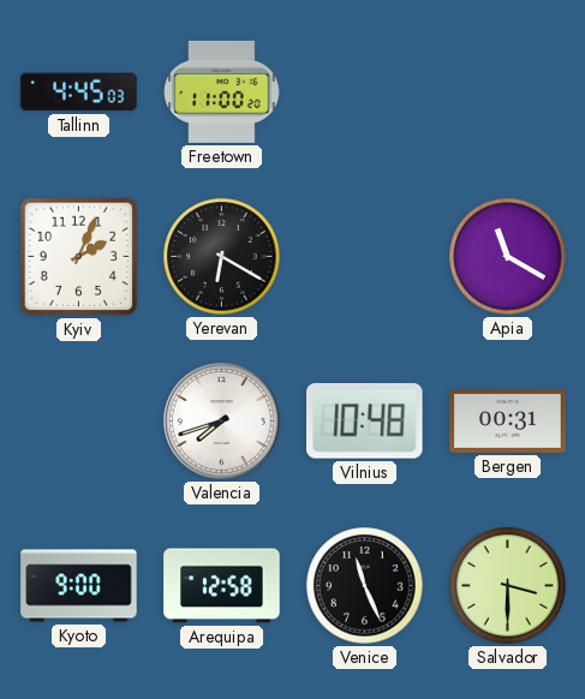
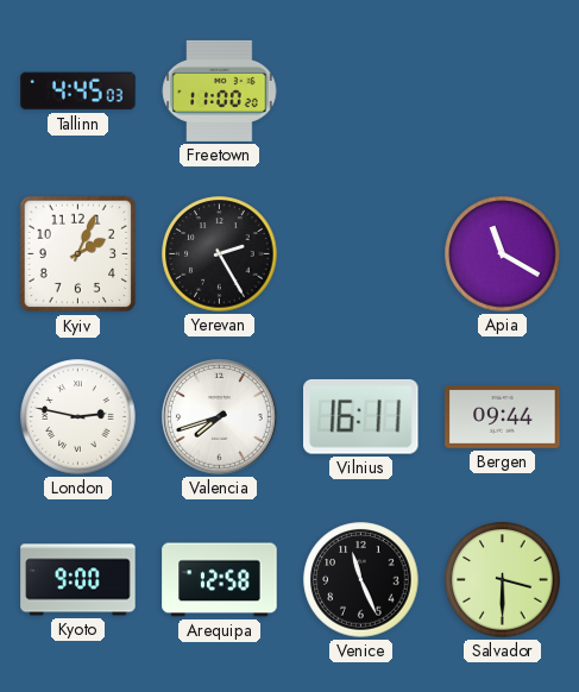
Yerevan: 6:20 -> 2:25
London: none -> 2:47
Vilnius: 10:48 -> 16:11
Bergen: 00:31 -> 09:44
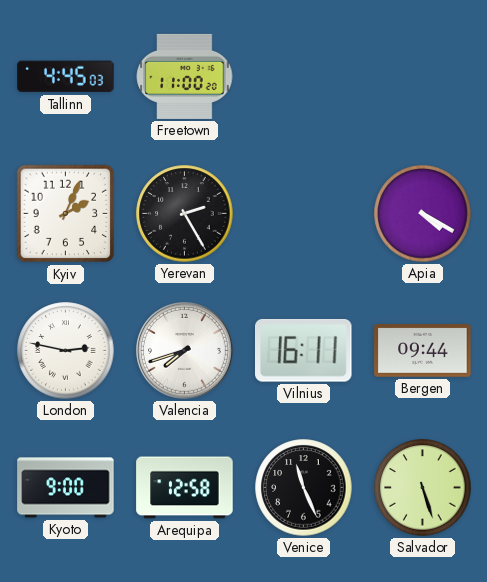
Apia: 11:20 -> 4:20
Salvador: 3:30 -> 5:27
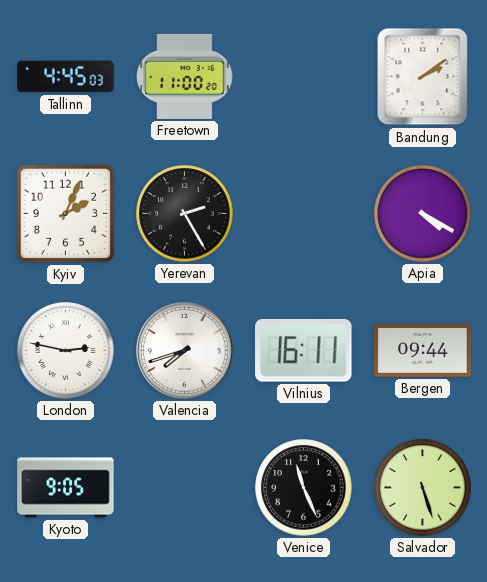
Bandung: none -> 2:09
Kyoto: 9:00 -> 9:05
Arequipa: 12:58 -> none
